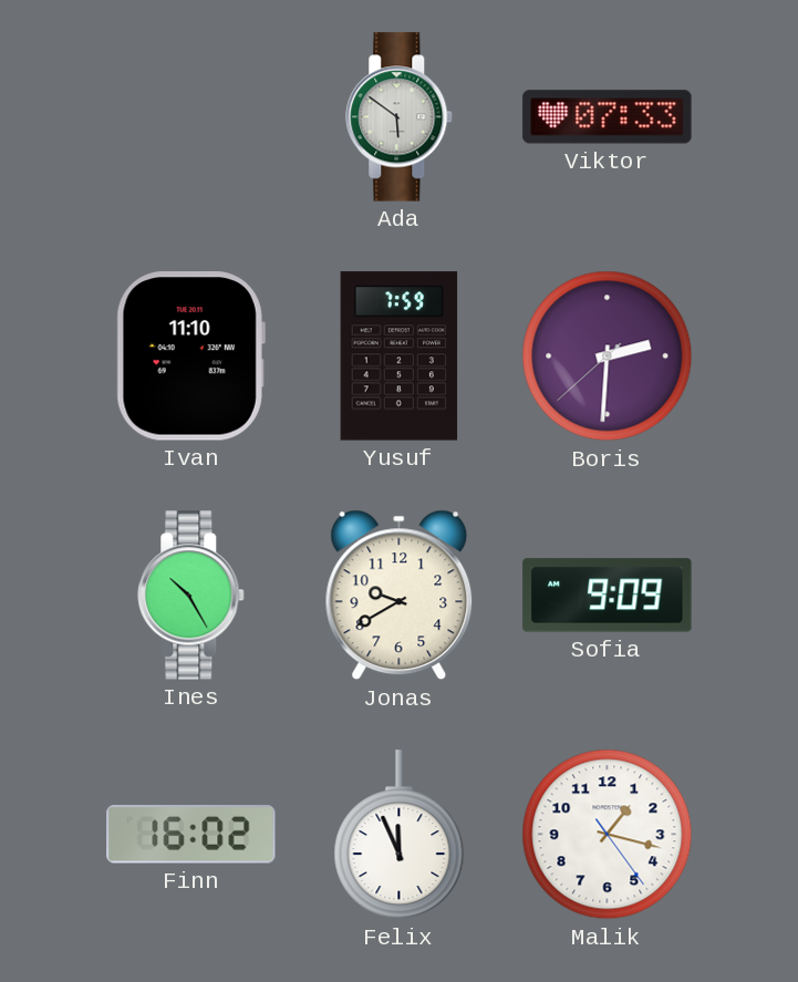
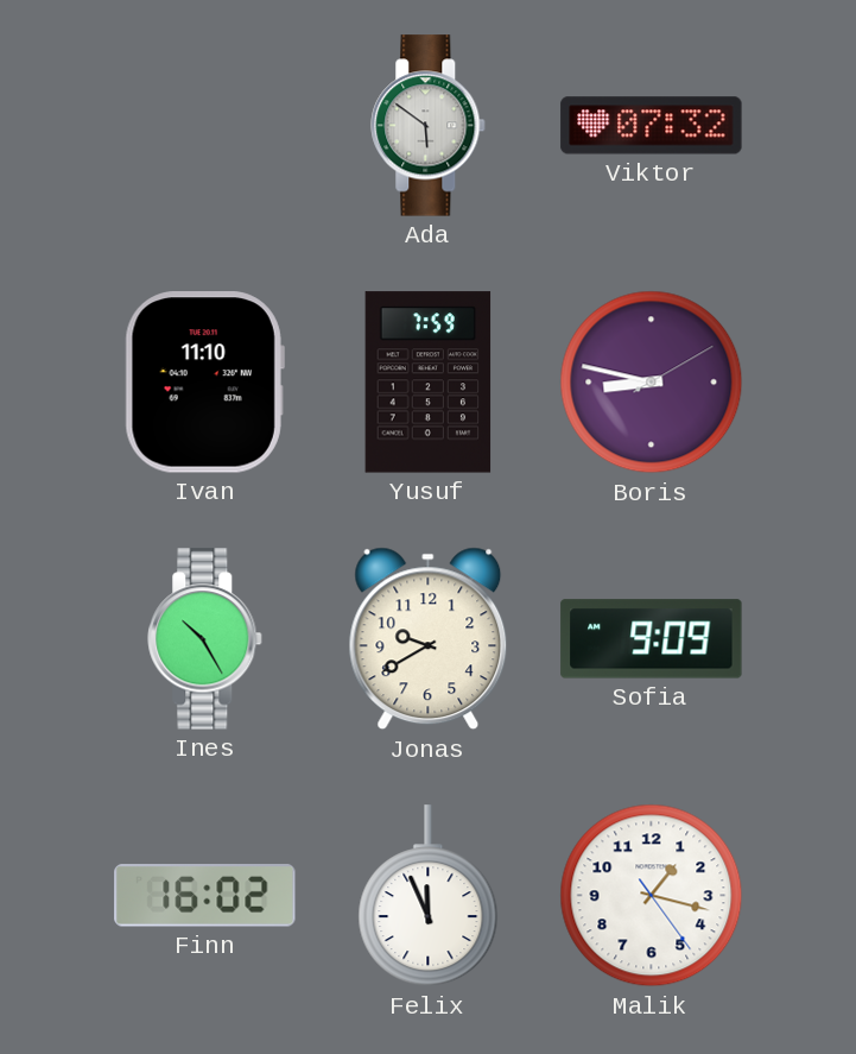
Viktor: 07:33 -> 07:32
Boris: 2:30 -> 8:47
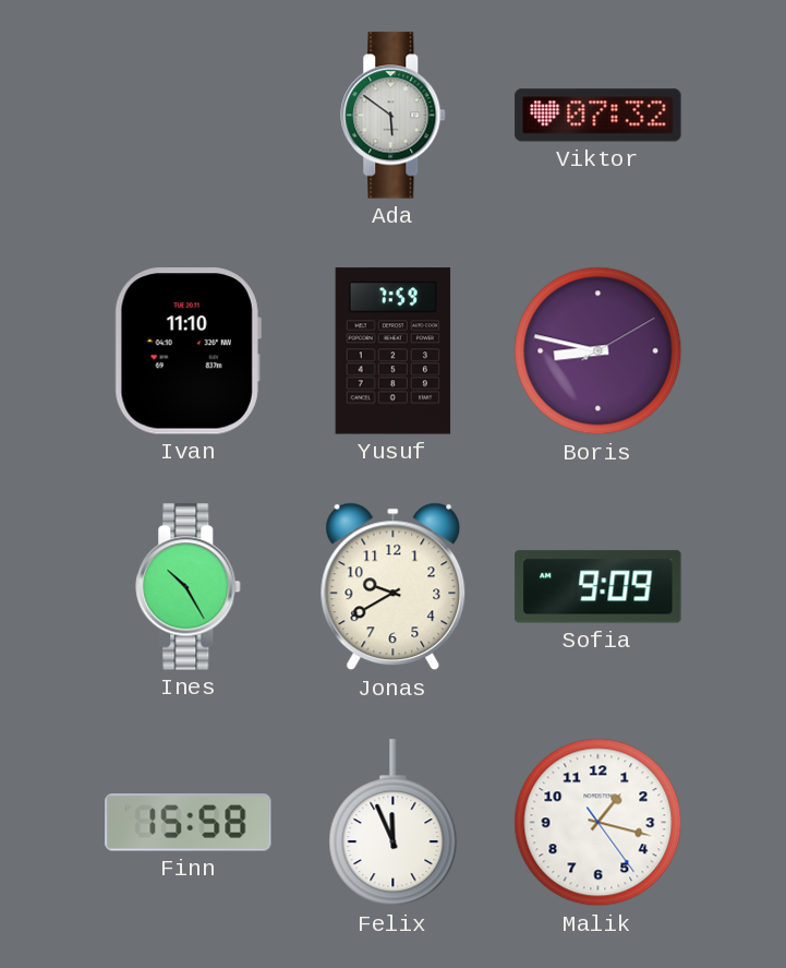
Finn: 16:02 -> 15:58
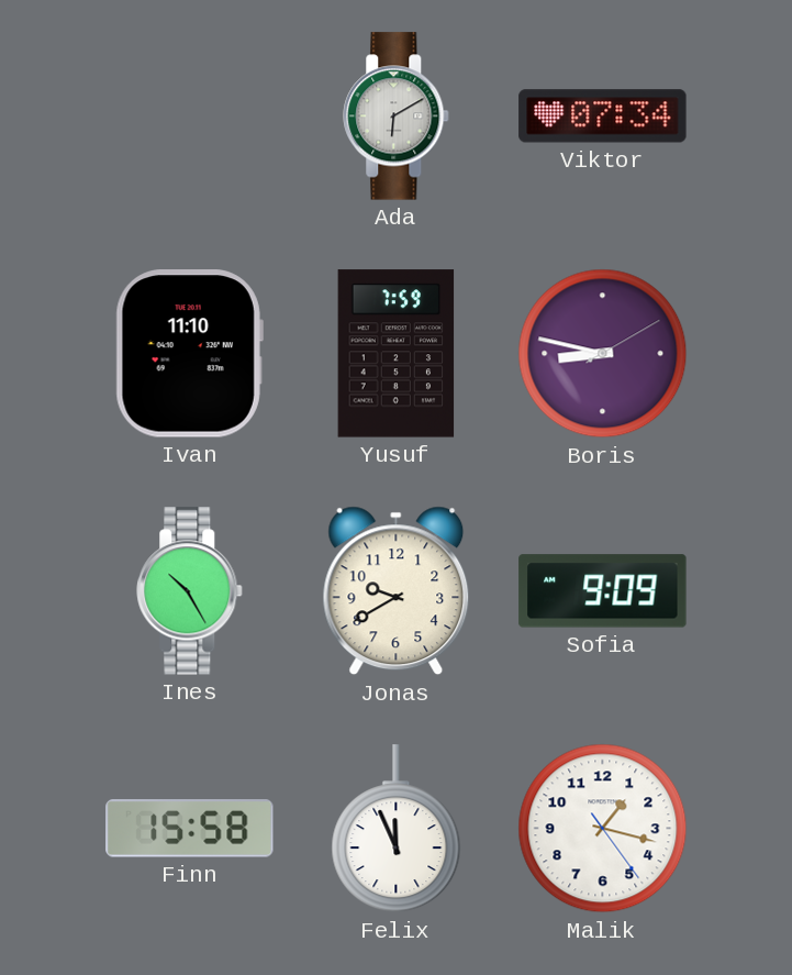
Ada: 5:51 -> 6:10
Viktor: 07:32 -> 07:34
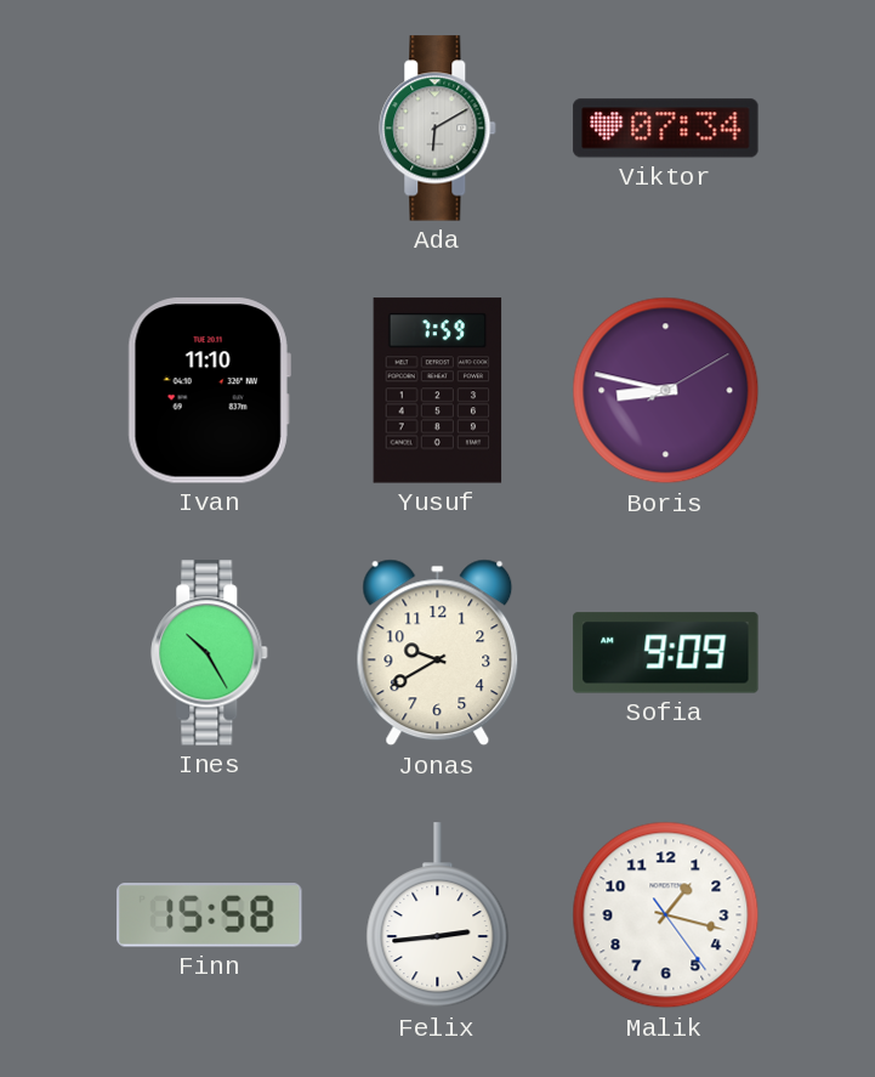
Felix: 11:56 -> 2:44
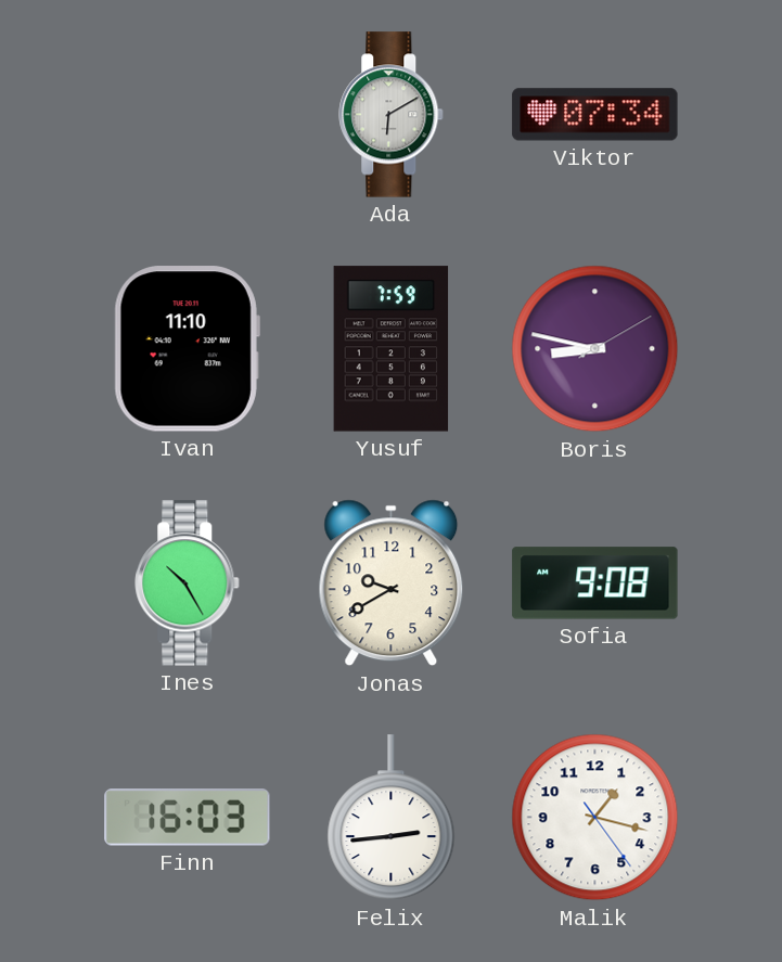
Sofia: 9:09 -> 9:08
Finn: 15:58 -> 16:03
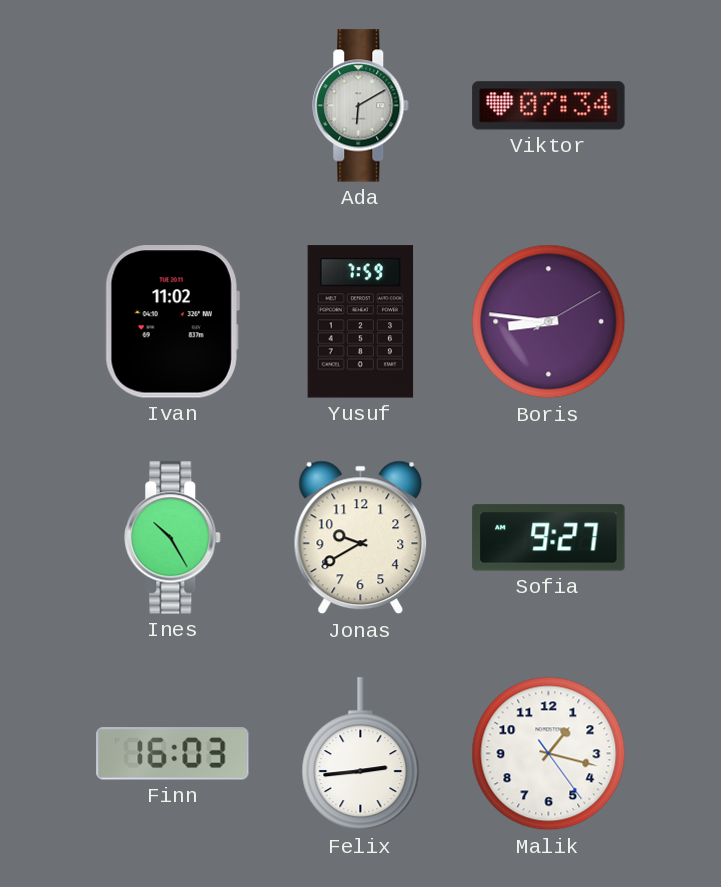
Ivan: 11:10 -> 11:02
Boris: 8:47 -> 8:46
Sofia: 9:08 -> 9:27
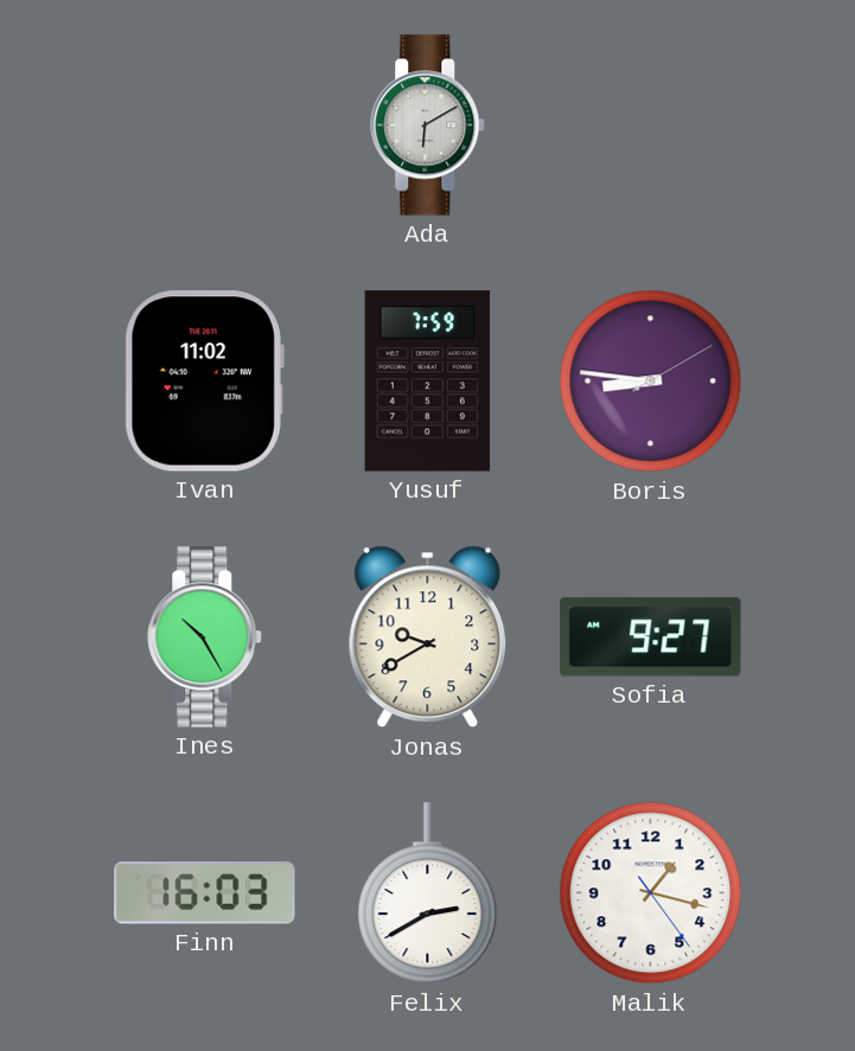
Viktor: 07:34 -> none
Felix: 2:44 -> 2:40
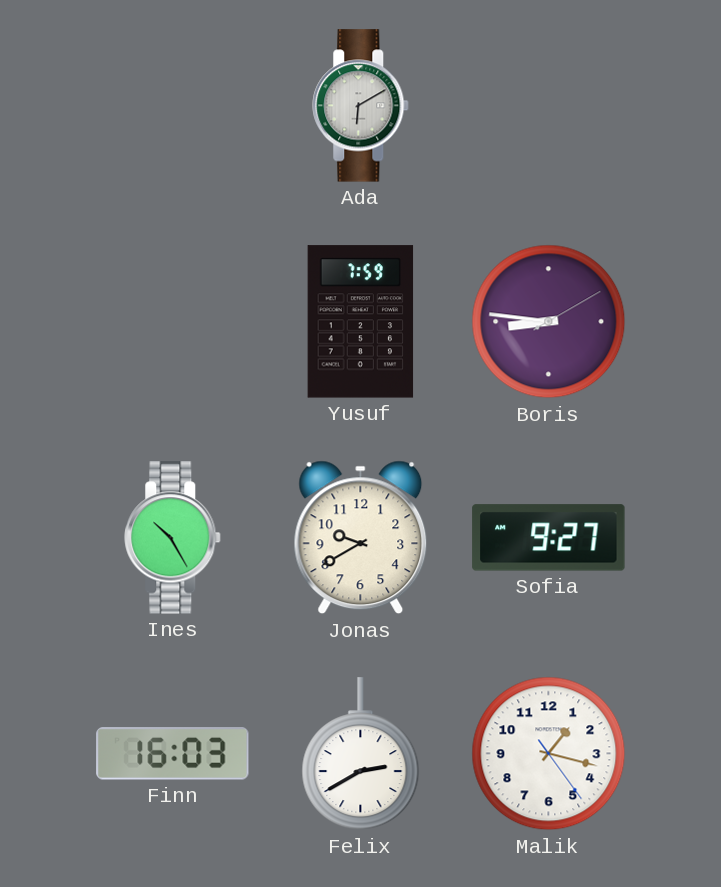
Ivan: 11:02 -> none
